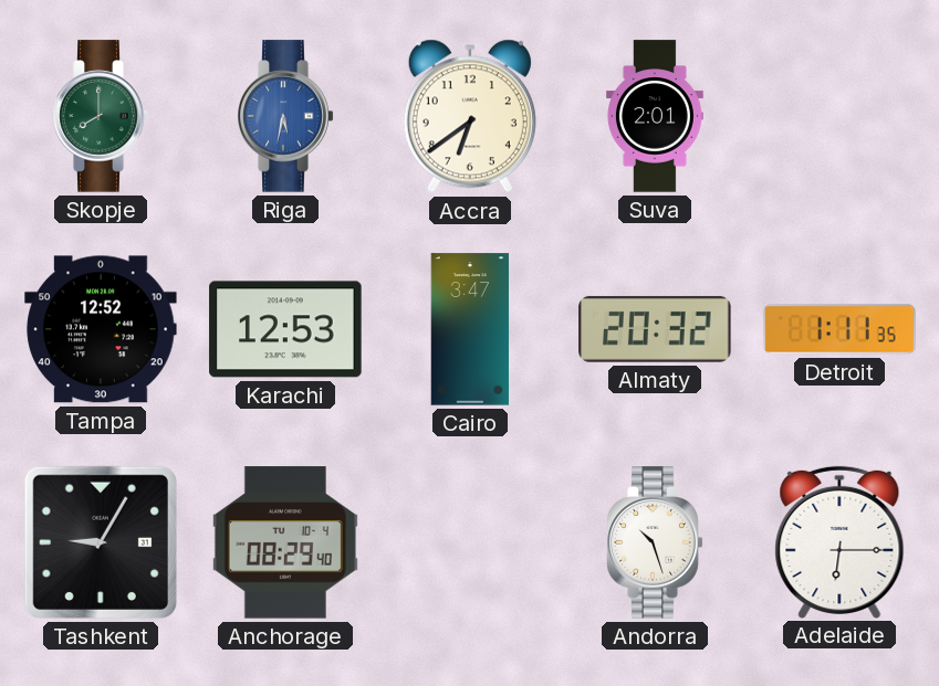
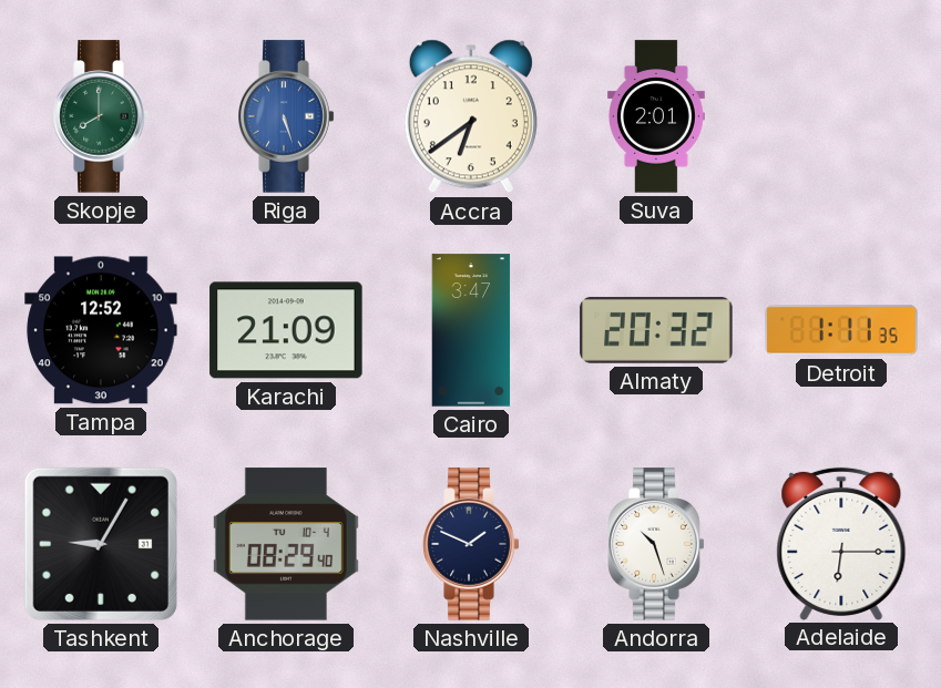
Riga: 5:32 -> 5:27
Karachi: 12:53 -> 21:09
Nashville: none -> 1:49
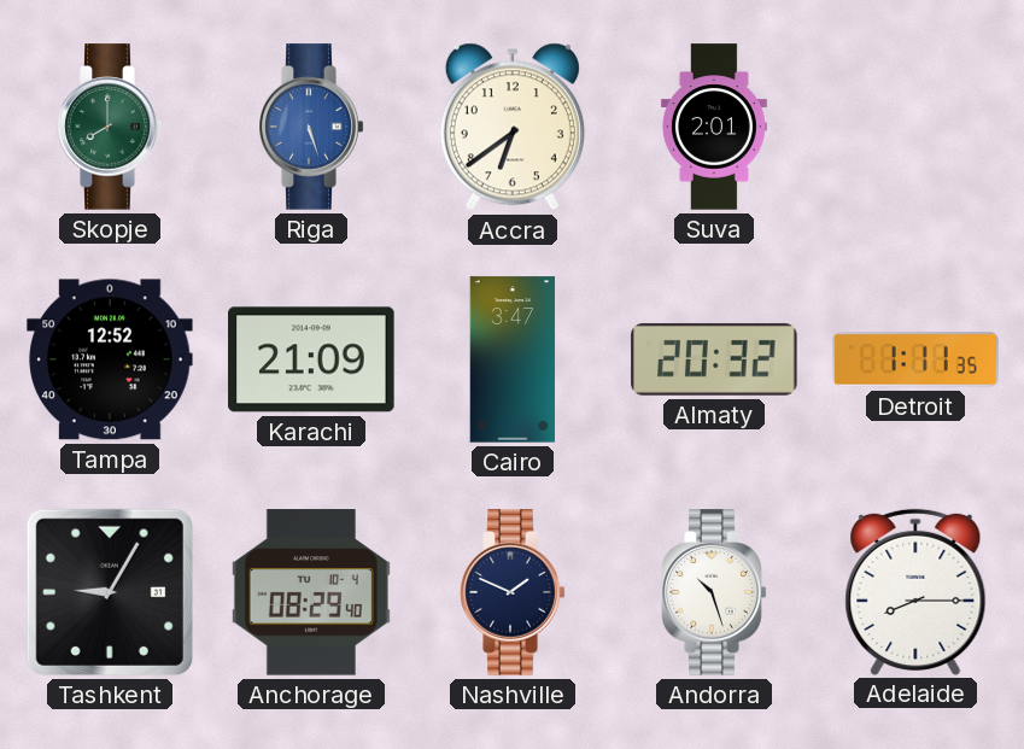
Adelaide: 6:15 -> 8:15
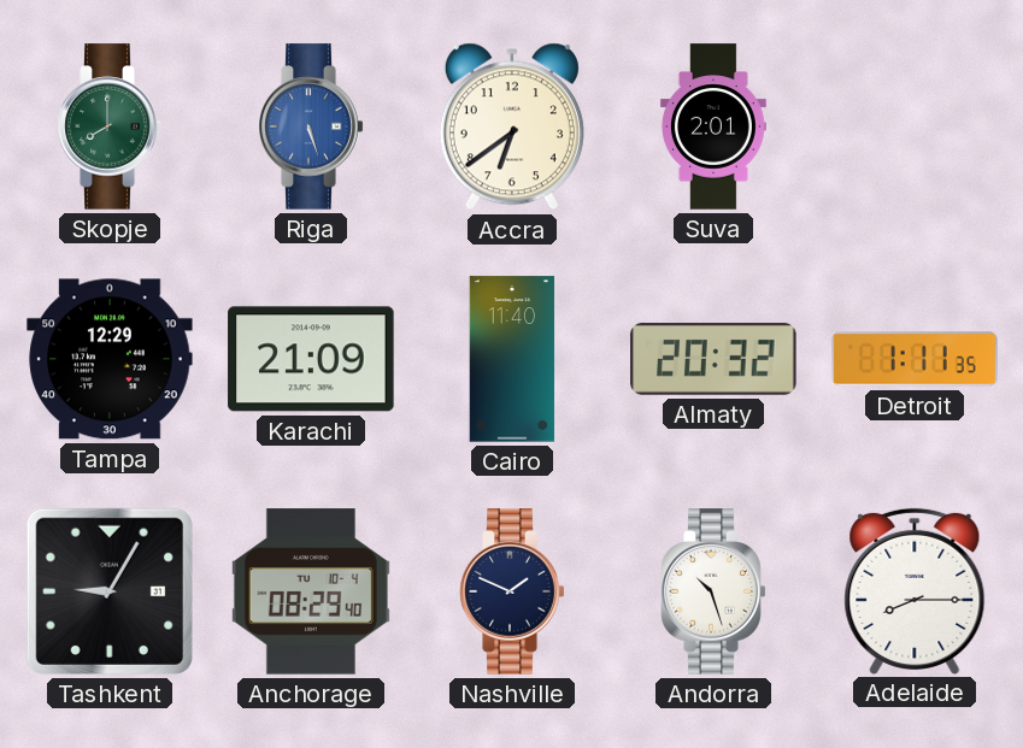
Tampa: 12:52 -> 12:29
Cairo: 3:47 -> 11:40
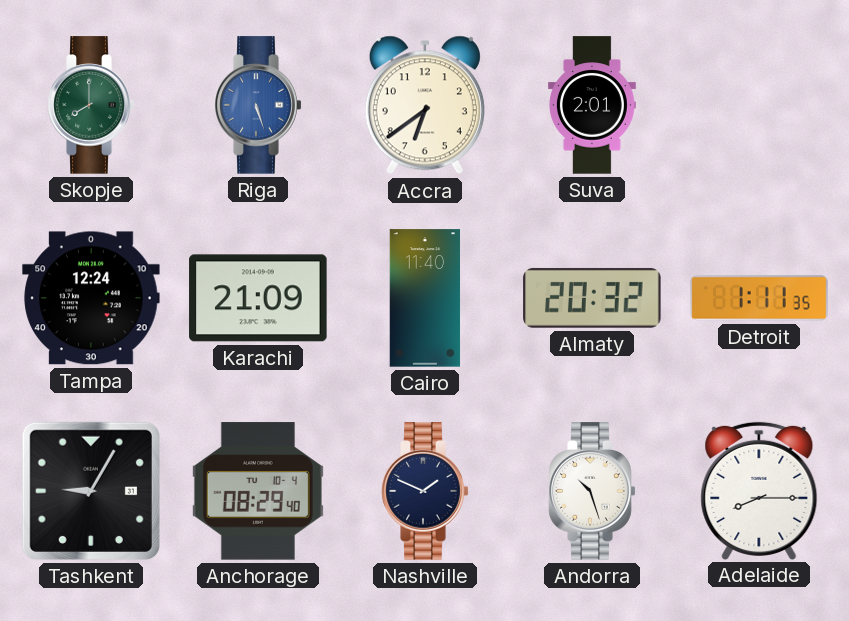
Tampa: 12:29 -> 12:24
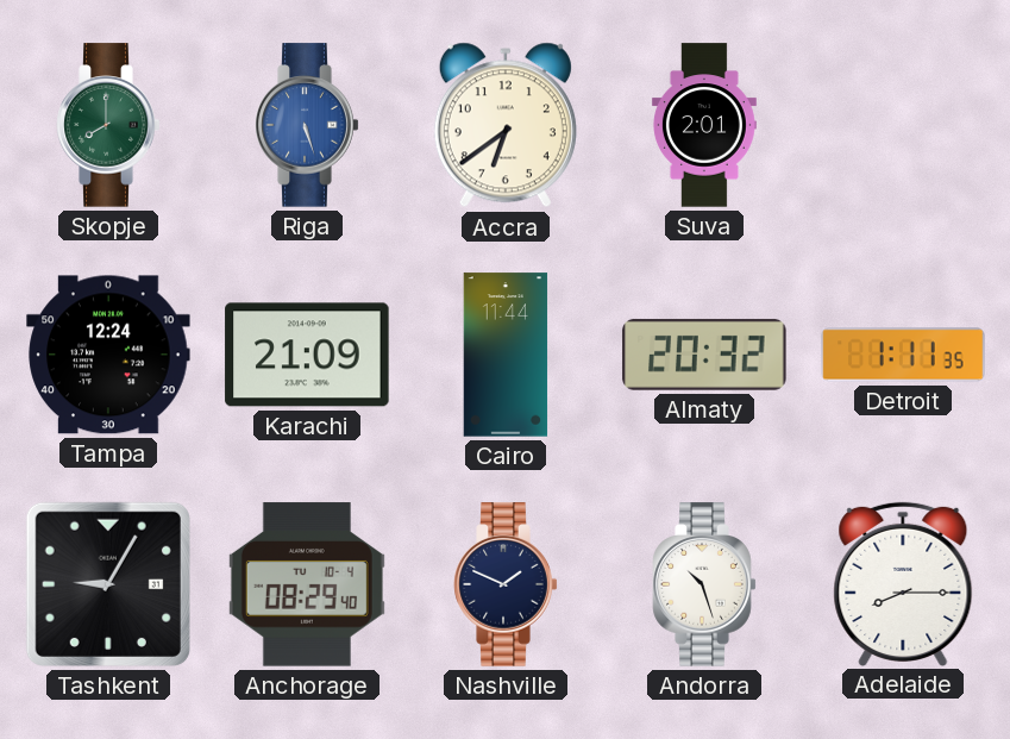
Cairo: 11:40 -> 11:44
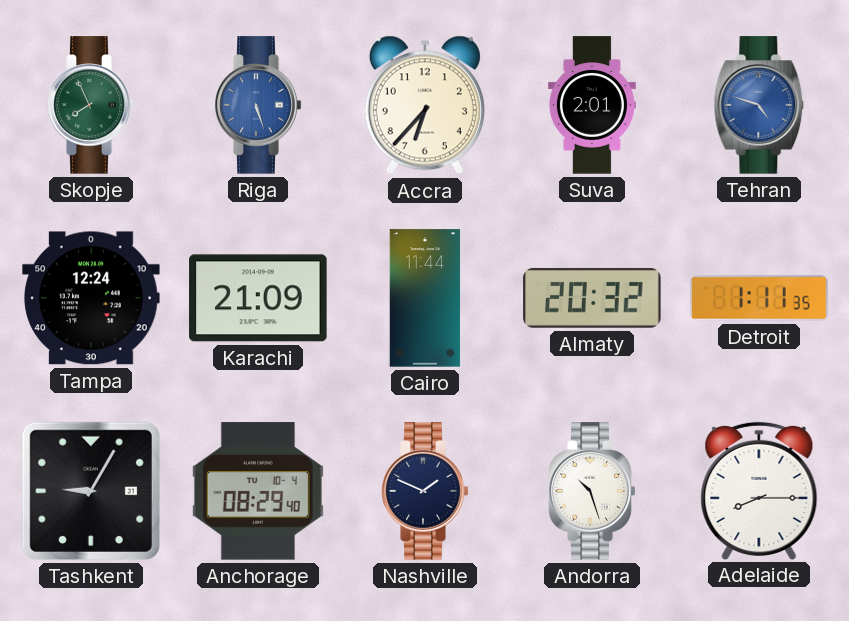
Skopje: 8:00 -> 7:56
Accra: 6:39 -> 6:37
Tehran: none -> 4:48
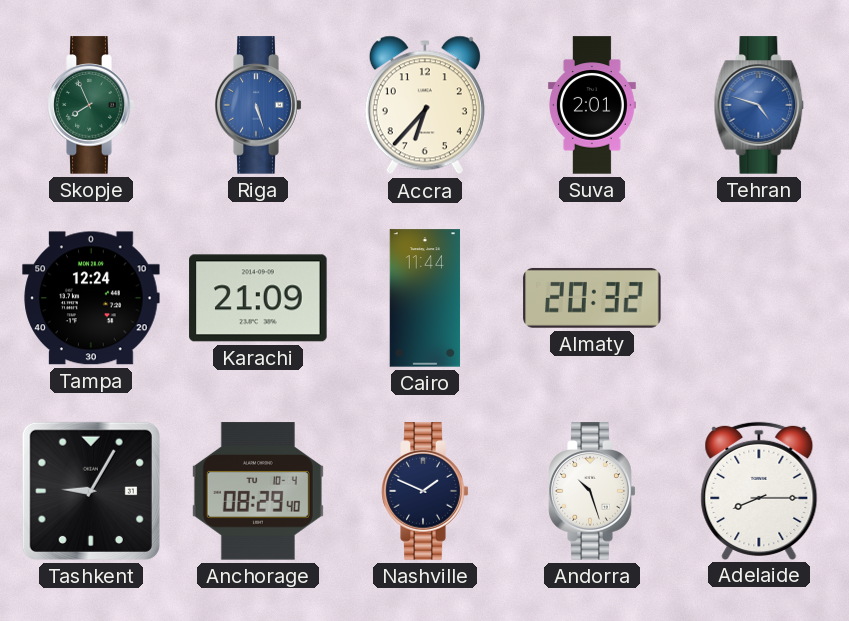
Detroit: 1:11 -> none
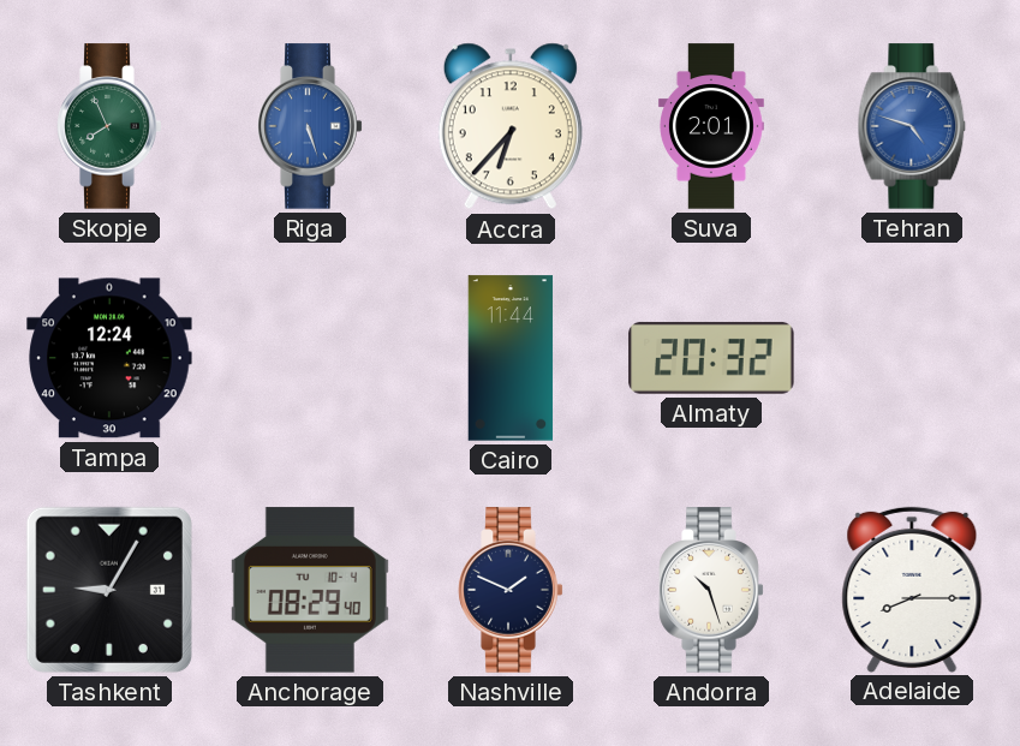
Karachi: 21:09 -> none
